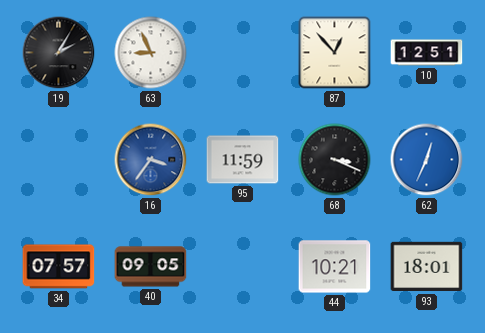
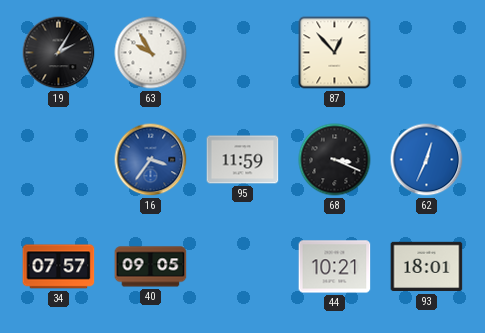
63: 8:56 -> 9:55
10: 12:51 -> none
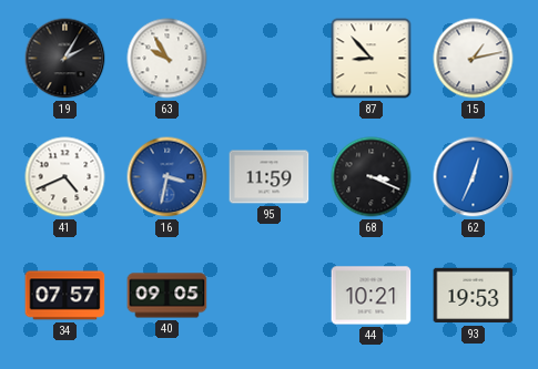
87: 12:53 -> 8:53
15: none -> 1:13
41: none -> 4:41
16: 3:36 -> 3:32
93: 18:01 -> 19:53
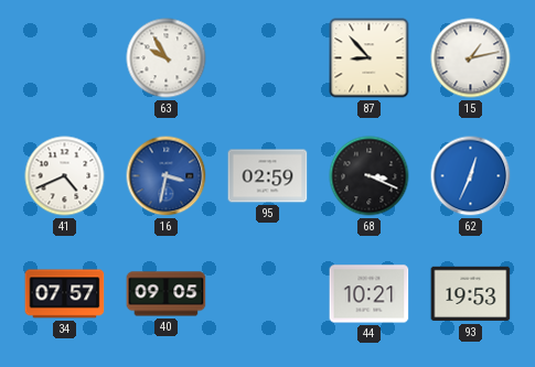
19: 2:05 -> none
95: 11:59 -> 02:59
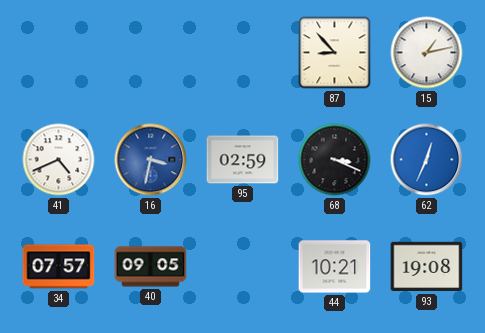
63: 9:55 -> none
93: 19:53 -> 19:08
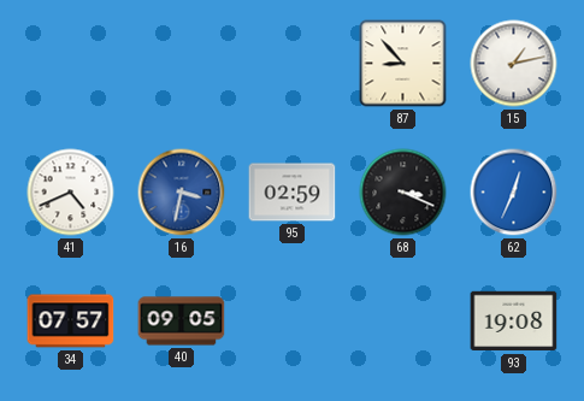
44: 10:21 -> none
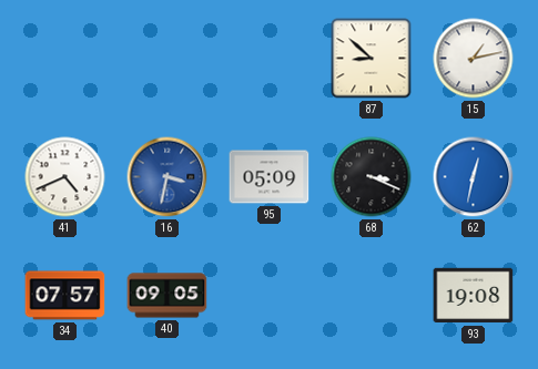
87: 8:53 -> 8:52
95: 02:59 -> 05:09
62: 12:34 -> 12:32
